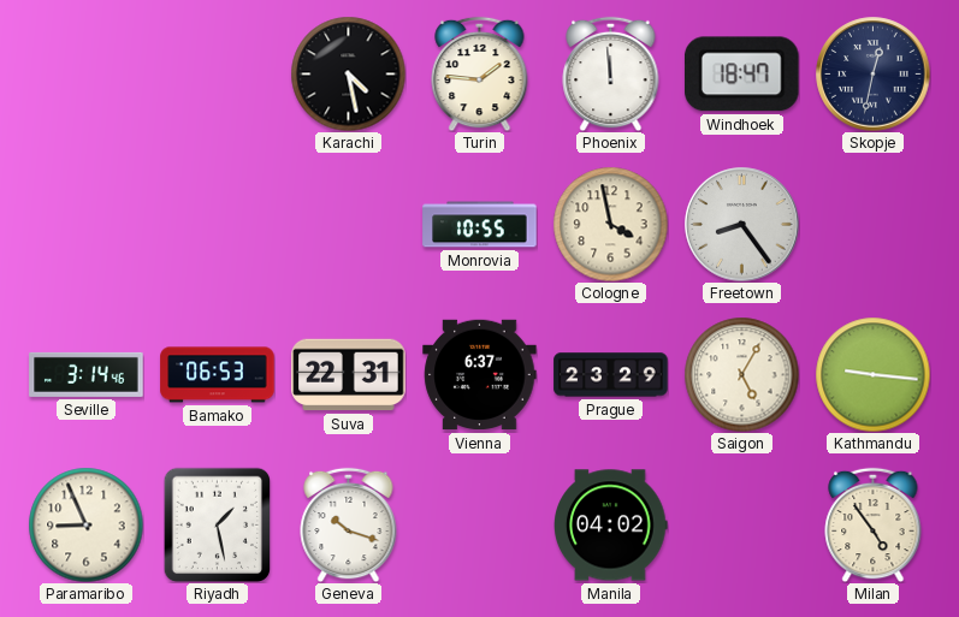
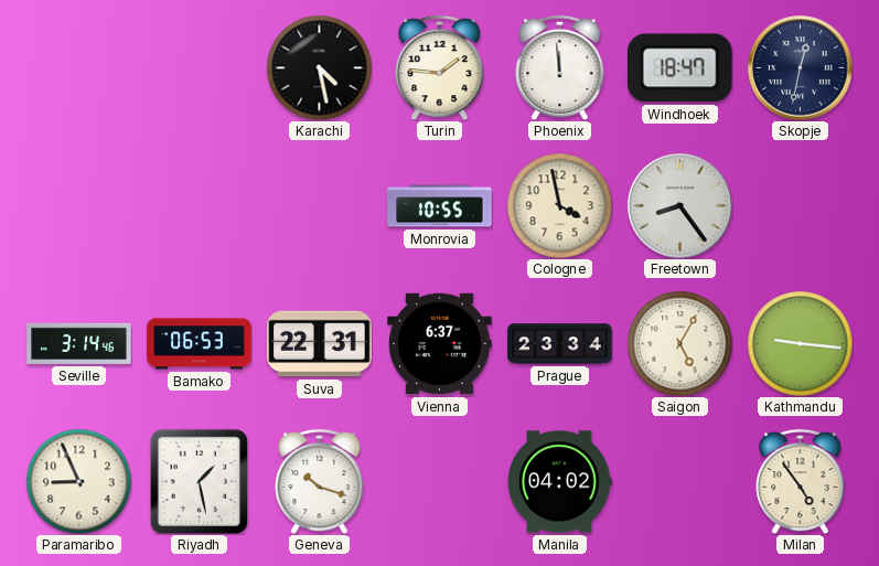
Prague: 23:29 -> 23:34
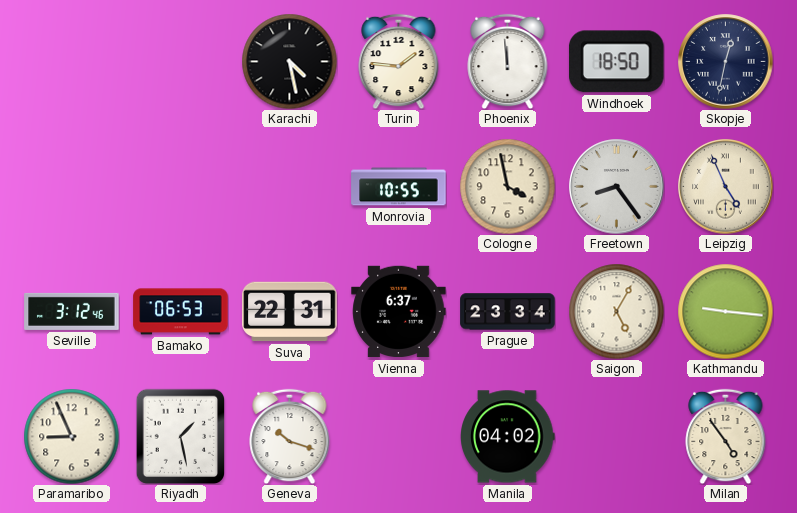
Windhoek: 18:47 -> 18:50
Leipzig: none -> 4:56
Seville: 3:14 -> 3:12
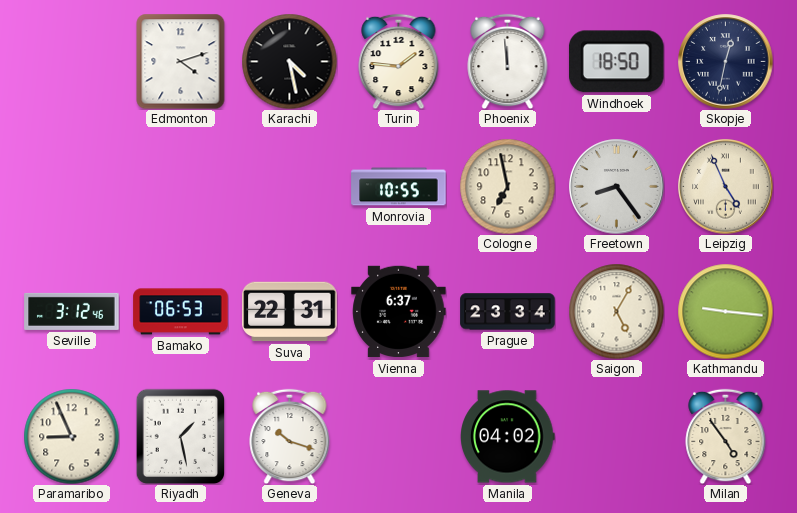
Edmonton: none -> 4:12
Cologne: 3:58 -> 6:58
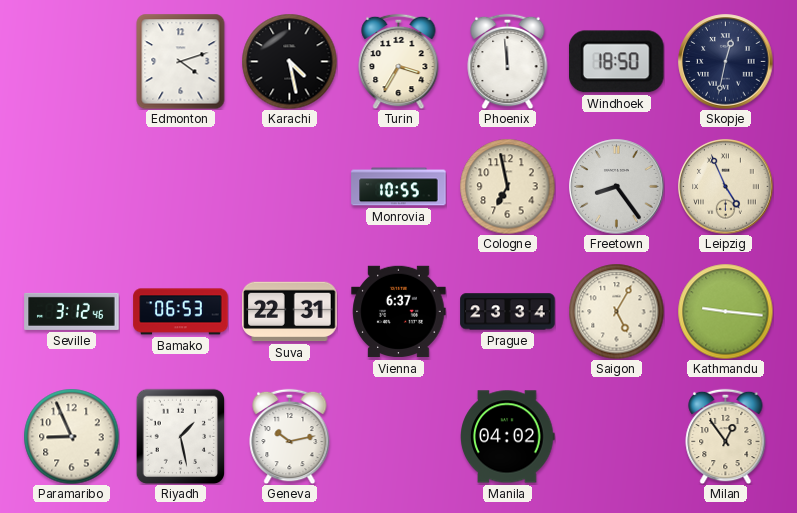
Turin: 1:46 -> 3:35
Geneva: 10:18 -> 10:13
Milan: 4:54 -> 12:54
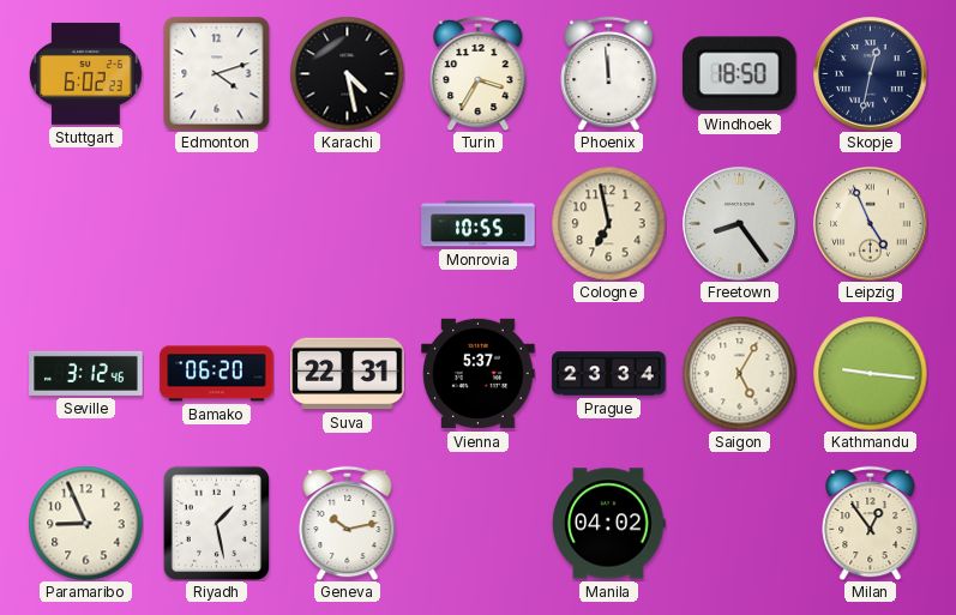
Stuttgart: none -> 6:02
Bamako: 06:53 -> 06:20
Vienna: 6:37 -> 5:37
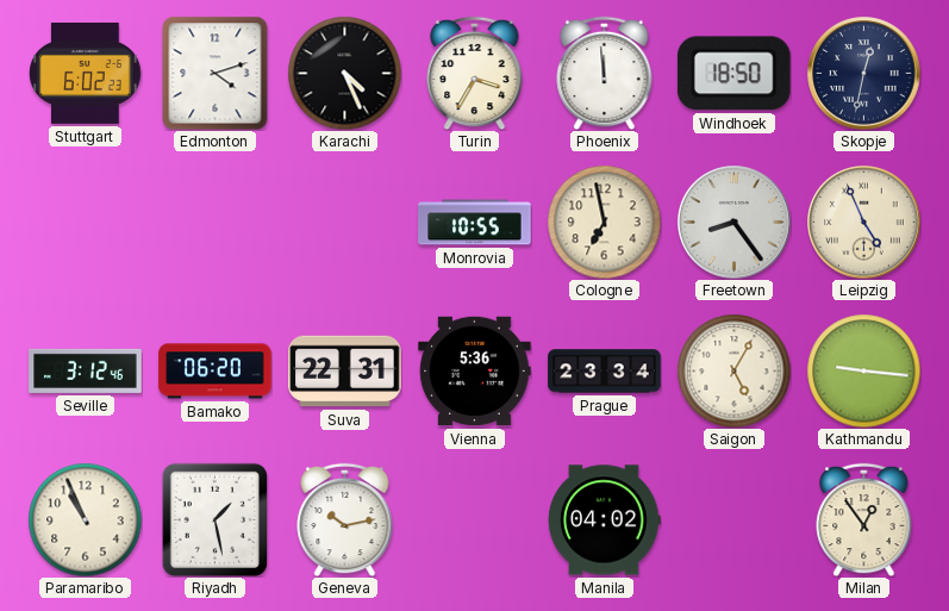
Karachi: 4:28 -> 4:26
Vienna: 5:37 -> 5:36
Paramaribo: 8:56 -> 10:56
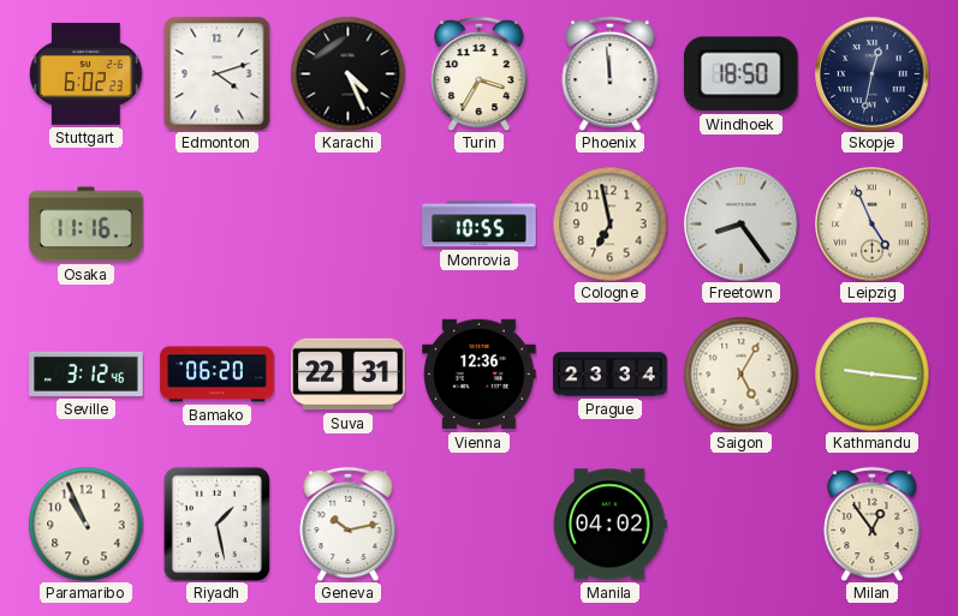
Osaka: none -> 11:16
Vienna: 5:36 -> 12:36
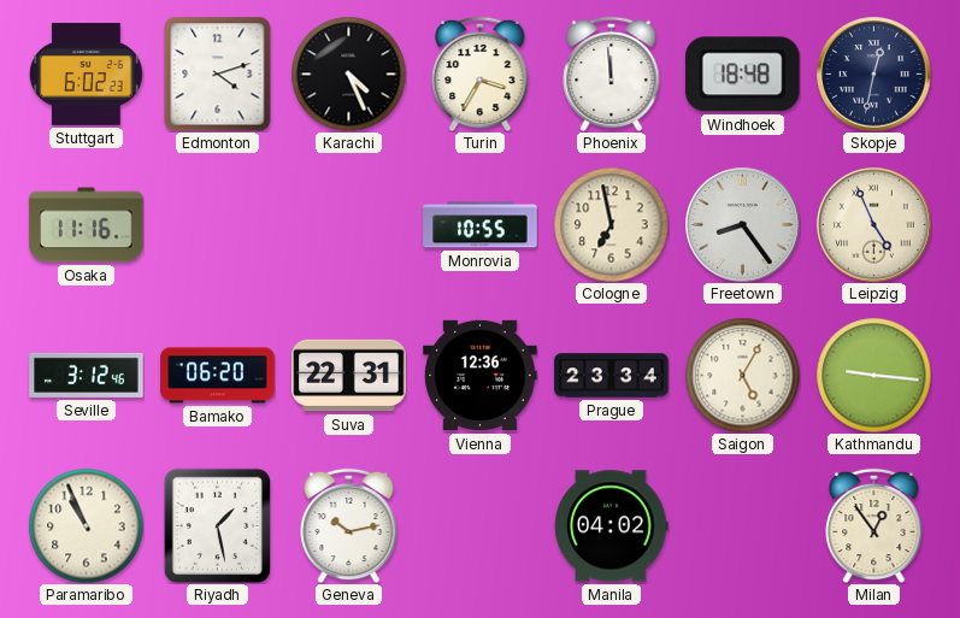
Windhoek: 18:50 -> 18:48
